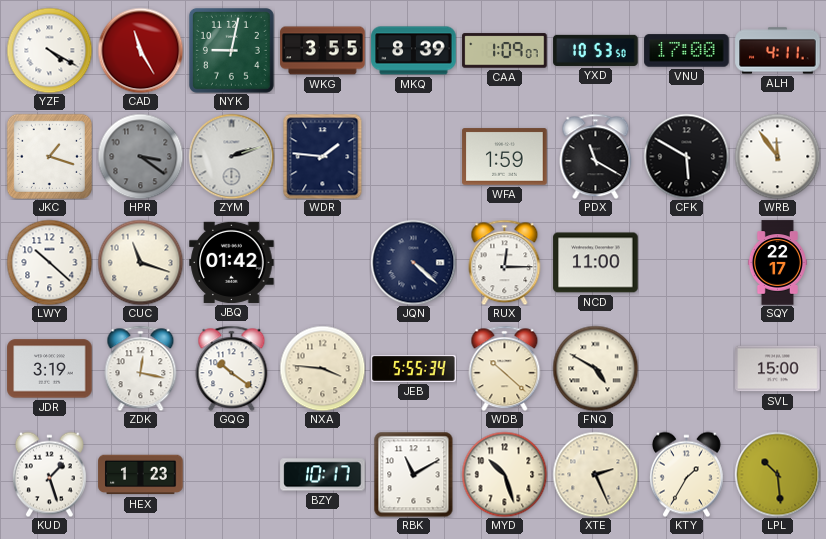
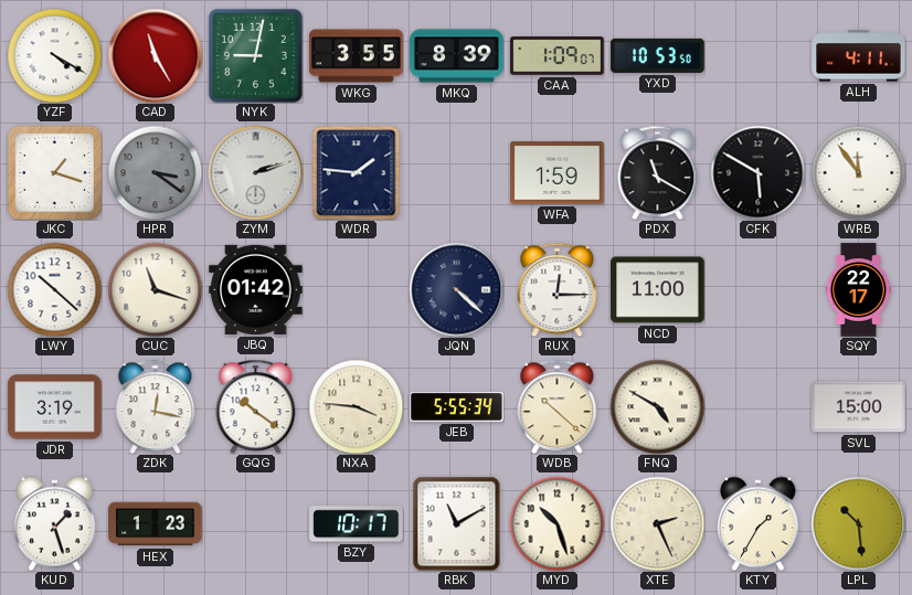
VNU: 17:00 -> none
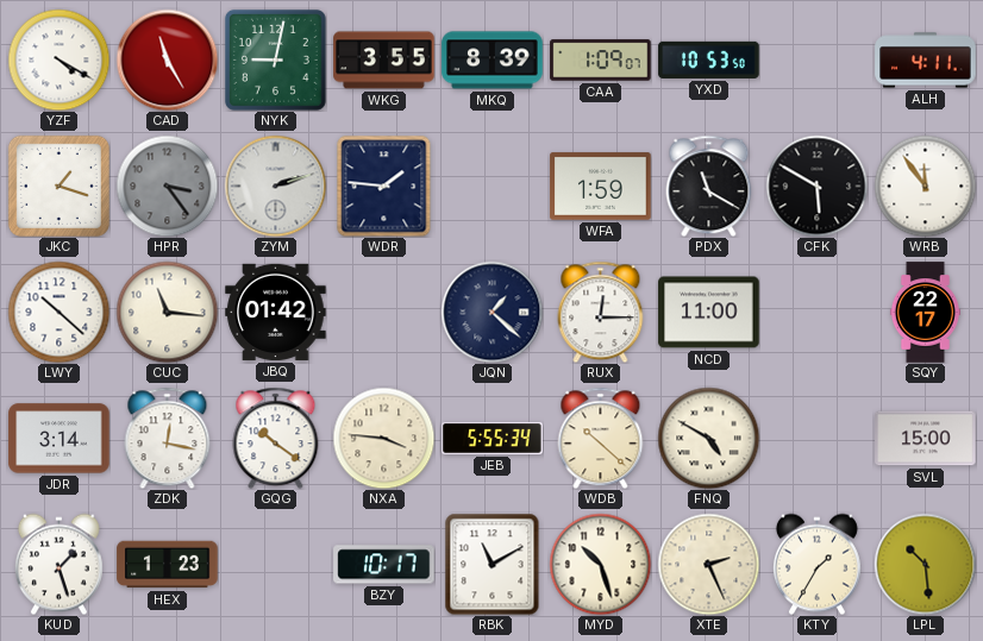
HPR: 3:21 -> 3:24
CUC: 11:18 -> 11:16
JQN: 4:22 -> 1:22
JDR: 3:19 -> 3:14
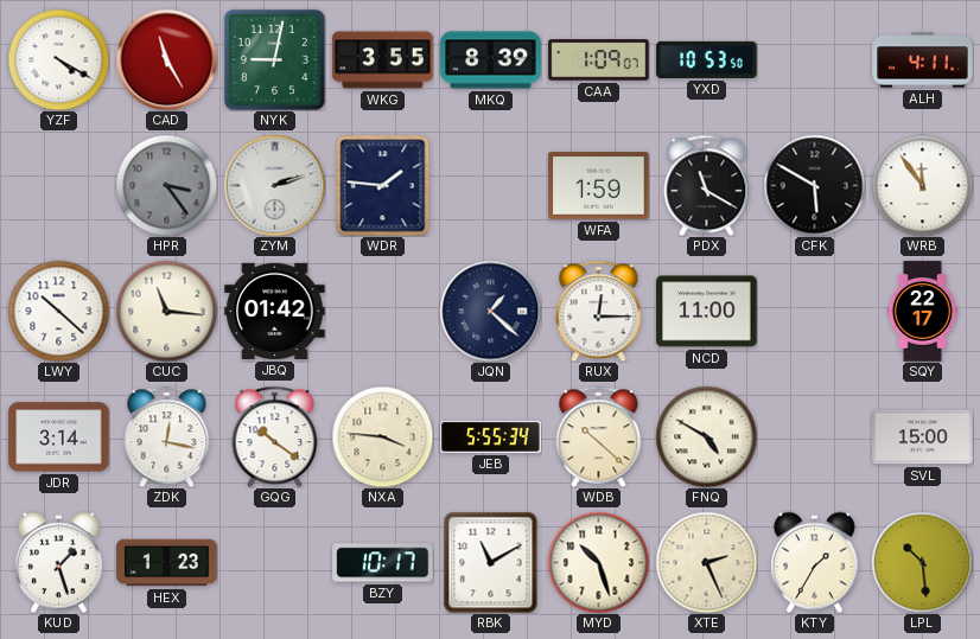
JKC: 1:18 -> none
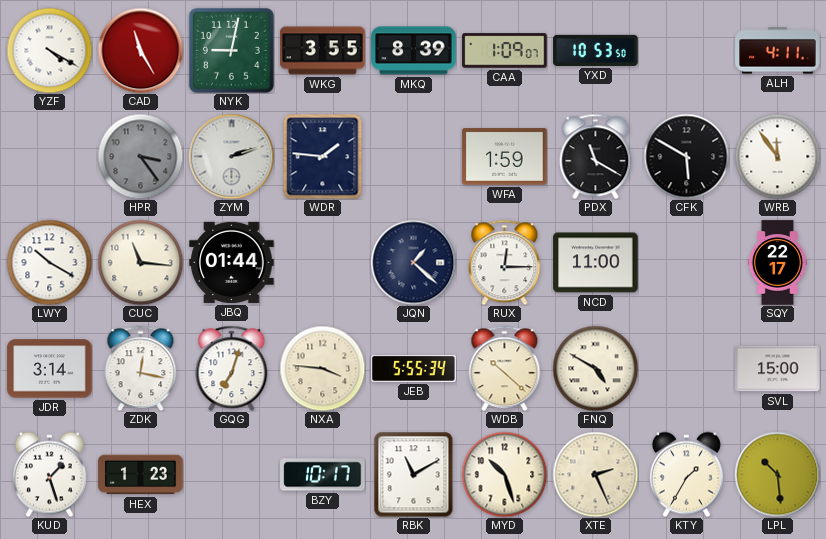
LWY: 10:22 -> 10:20
JBQ: 01:42 -> 01:44
GQG: 10:21 -> 7:03
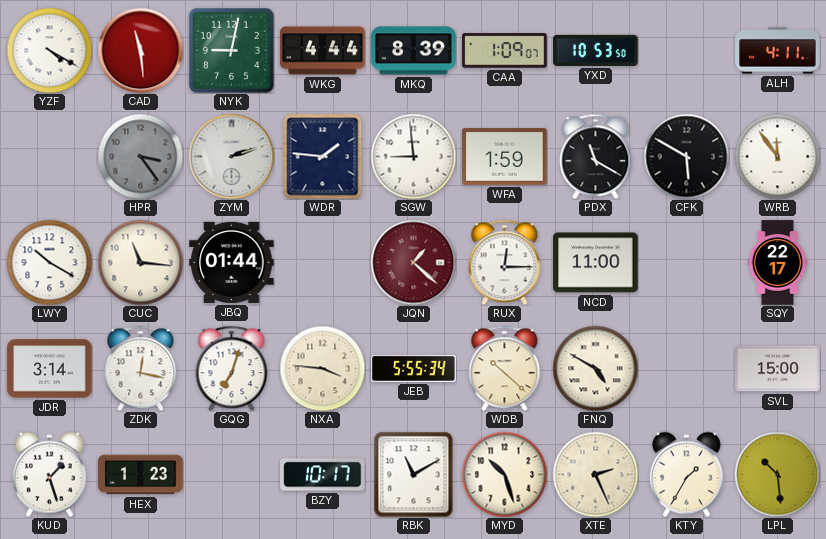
CAD: 11:25 -> 11:29
WKG: 3:55 -> 4:44
SGW: none -> 8:59
JQN dial: navy -> burgundy
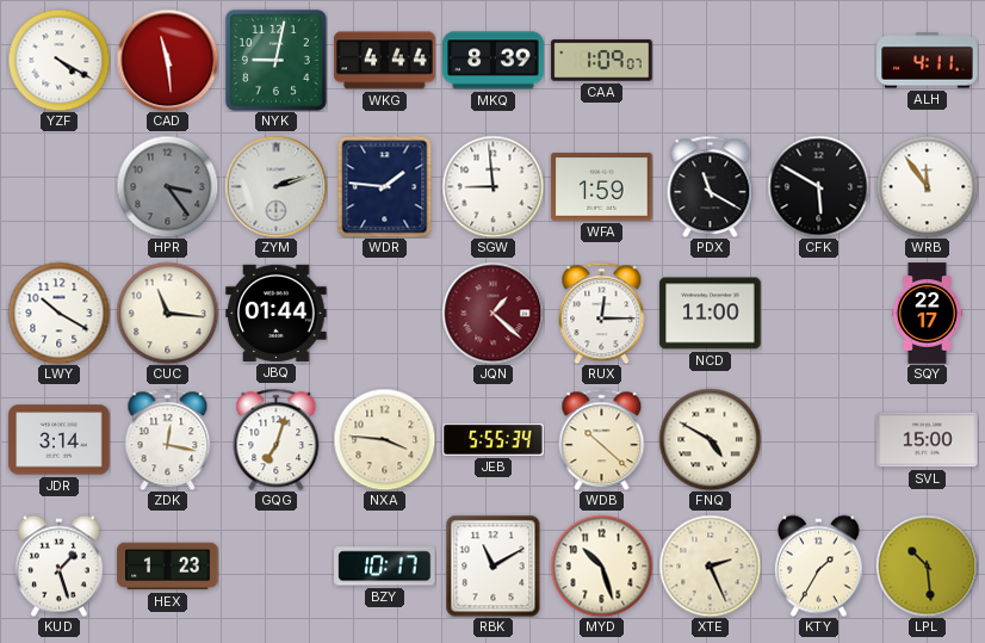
YXD: 10:53 -> none
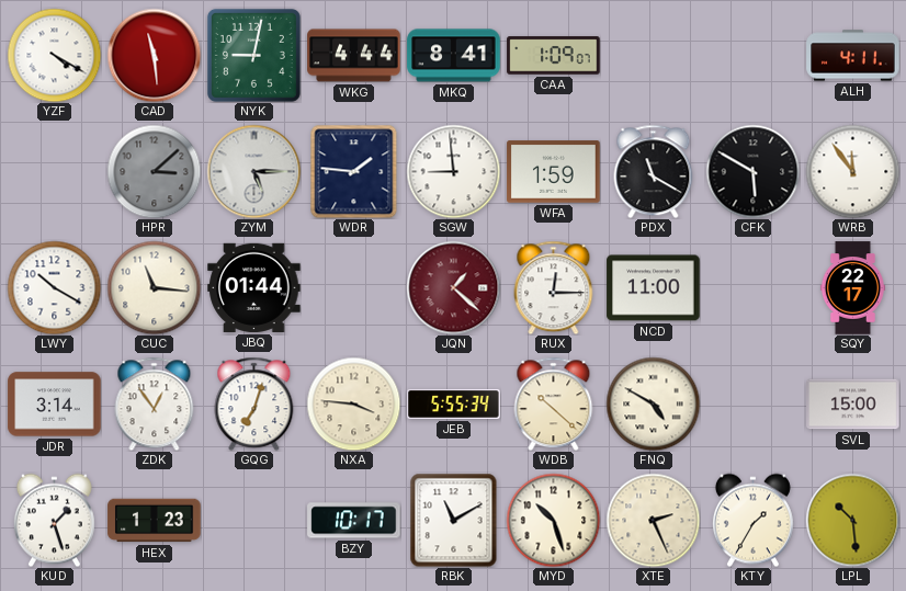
MKQ: 8:39 -> 8:41
HPR: 3:24 -> 3:08
ZYM: 2:12 -> 5:15
ZDK: 12:17 -> 12:54
